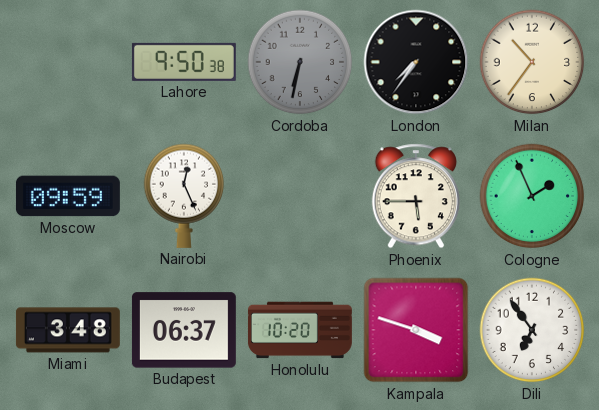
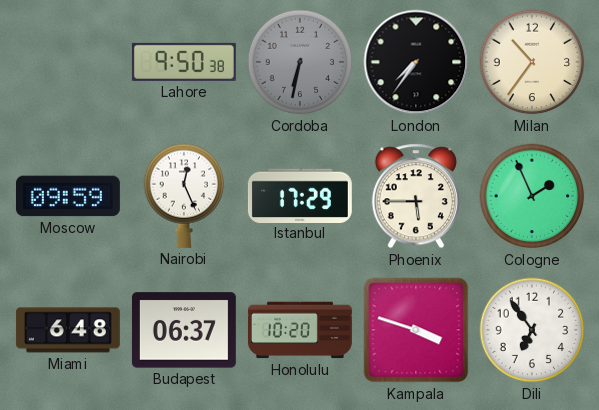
Istanbul: none -> 17:29
Miami: 3:48 -> 6:48
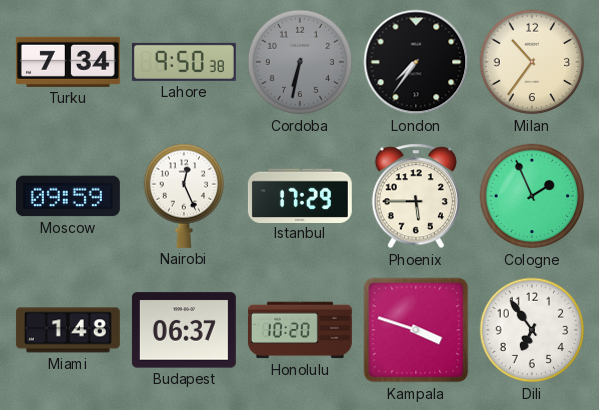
Turku: none -> 7:34
Miami: 6:48 -> 1:48
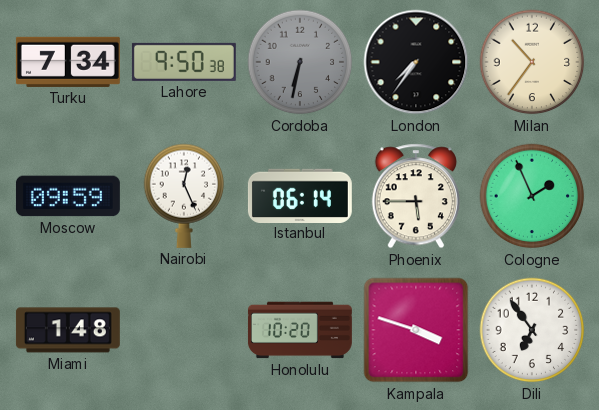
Istanbul: 17:29 -> 06:14
Budapest: 06:37 -> none
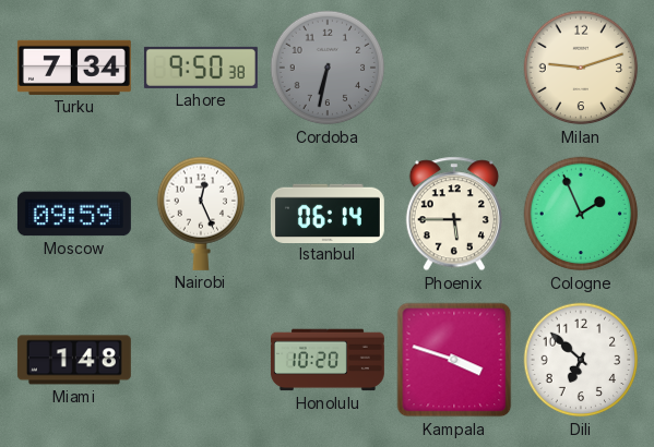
London: 7:36 -> none
Milan: 10:36 -> 9:12
Dili: 6:54 -> 6:52
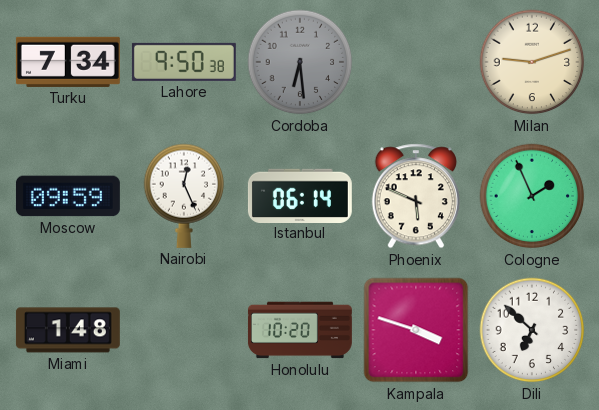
Cordoba: 6:32 -> 6:29
Phoenix: 5:45 -> 5:49
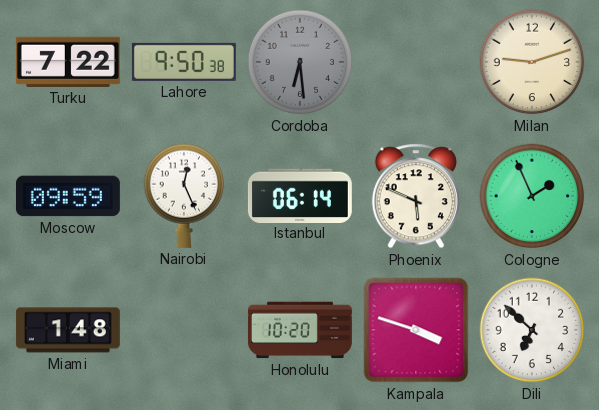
Turku: 7:34 -> 7:22
